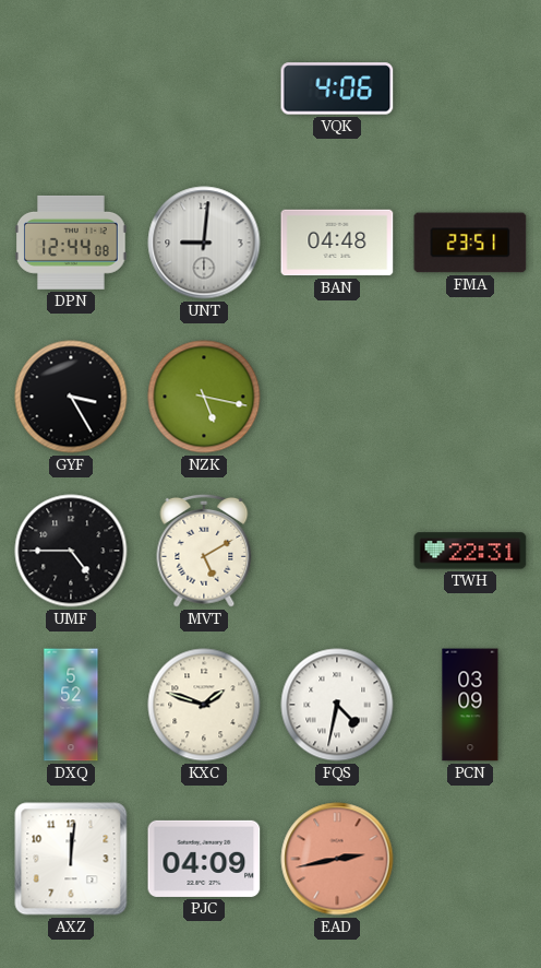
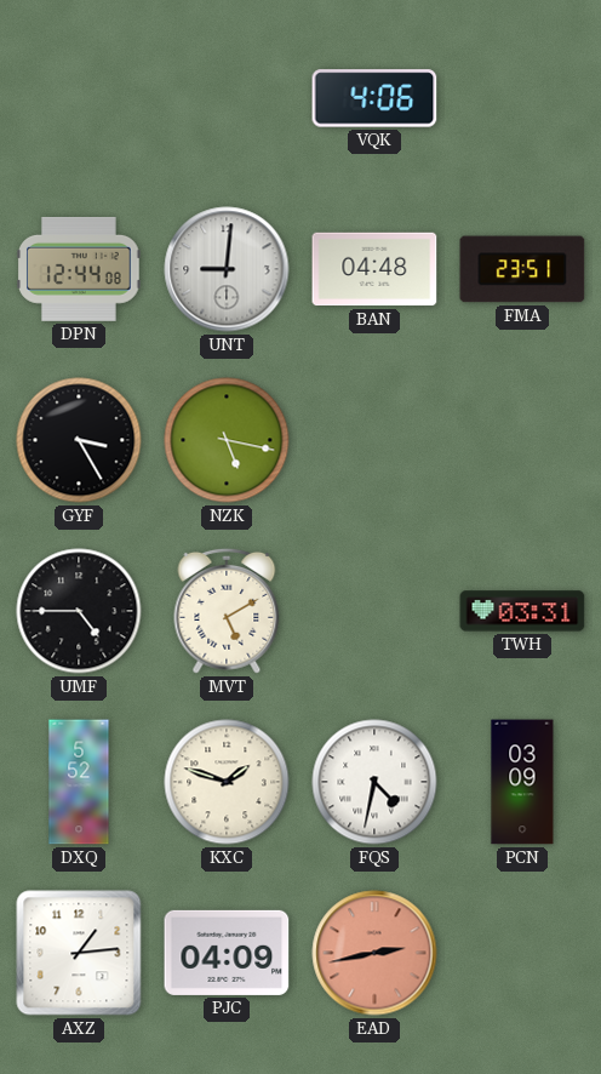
TWH: 22:31 -> 03:31
AXZ: 12:01 -> 1:14
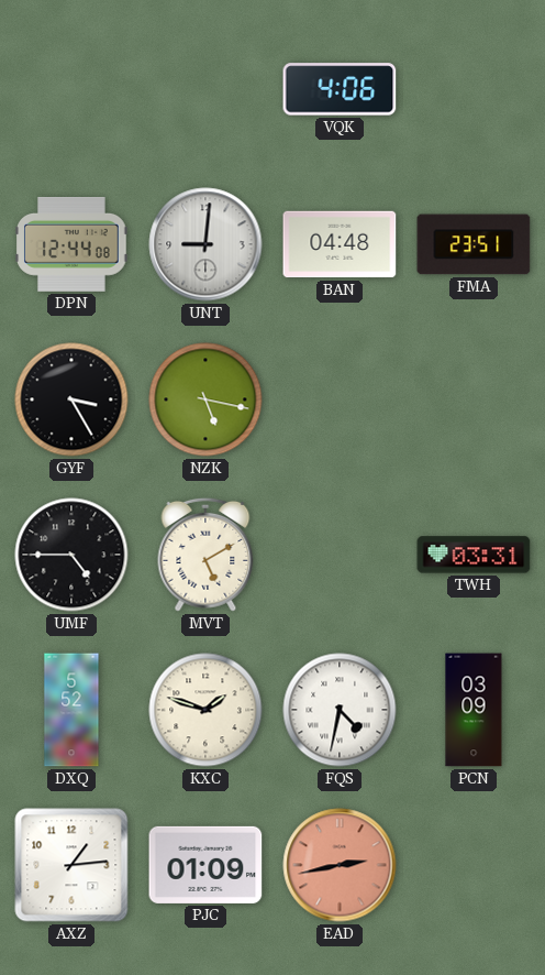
PJC: 04:09 -> 01:09
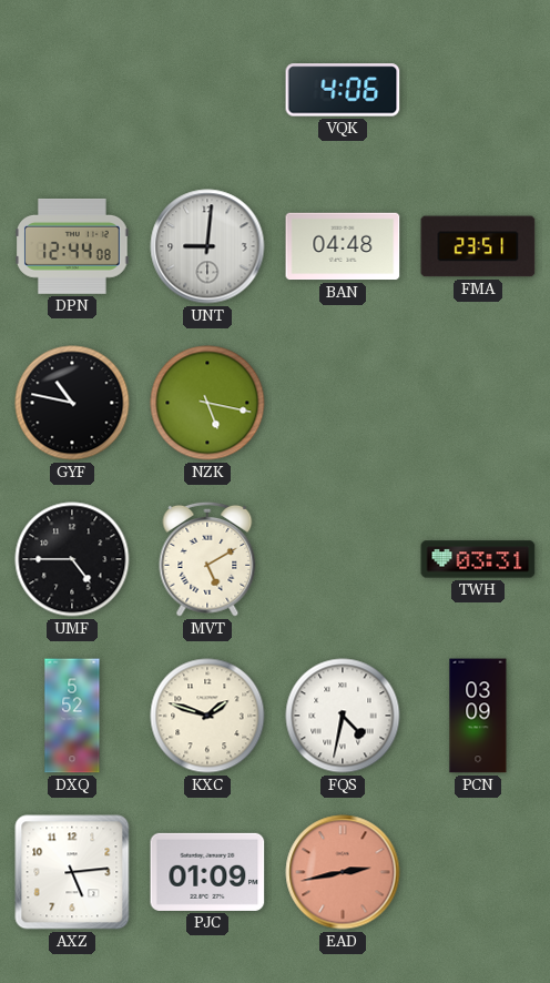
GYF: 3:25 -> 10:47
AXZ: 1:14 -> 5:14
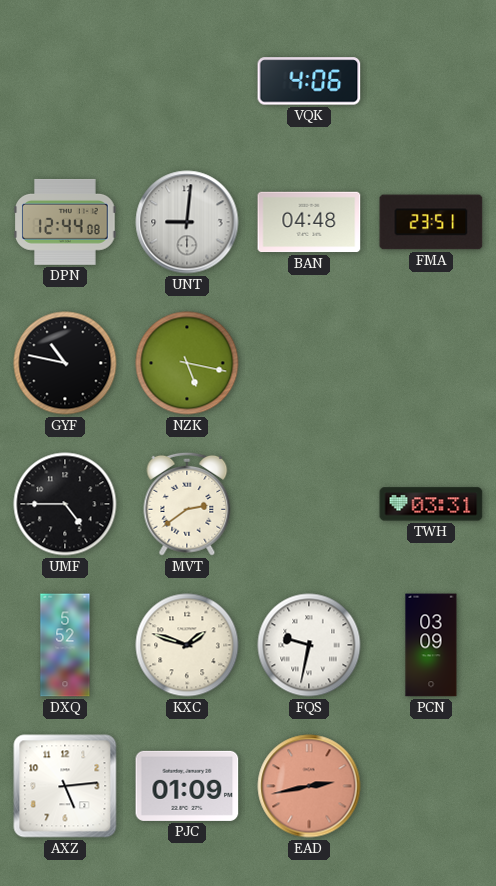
MVT: 5:10 -> 2:39
FQS: 4:32 -> 9:32
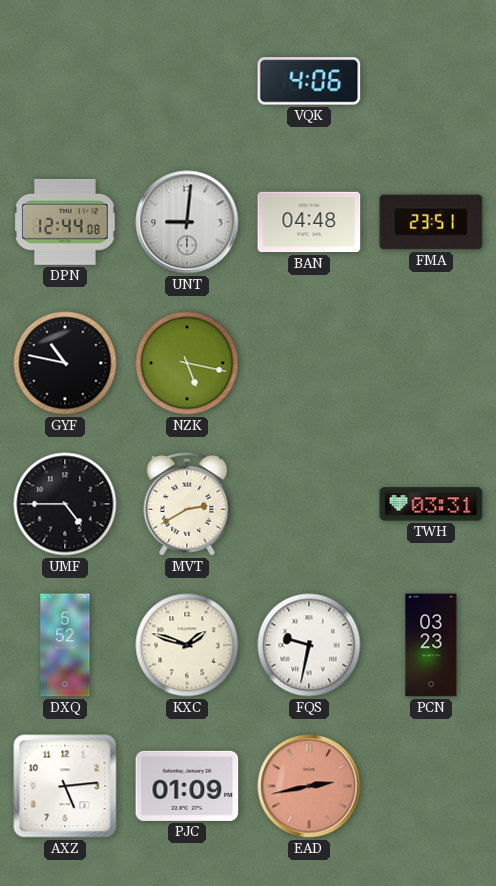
MVT: 2:39 -> 2:40
PCN: 03:09 -> 03:23
